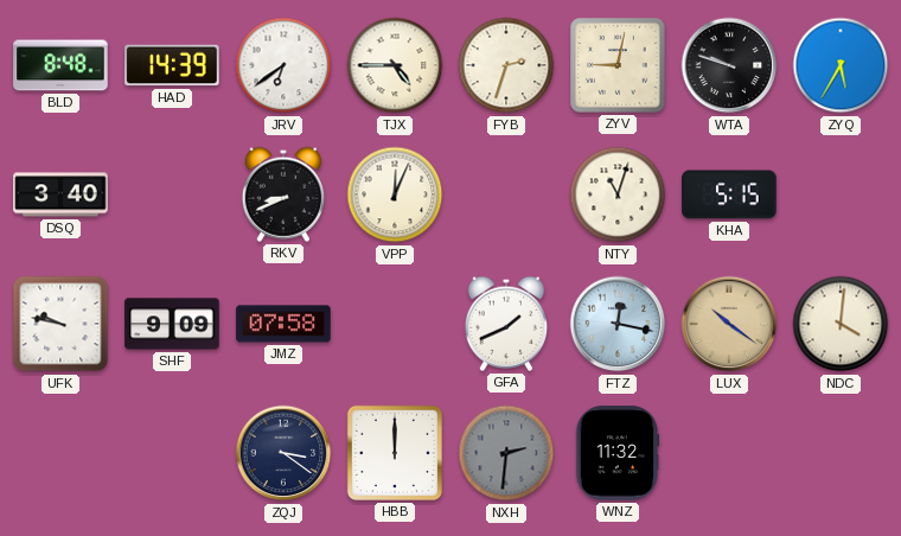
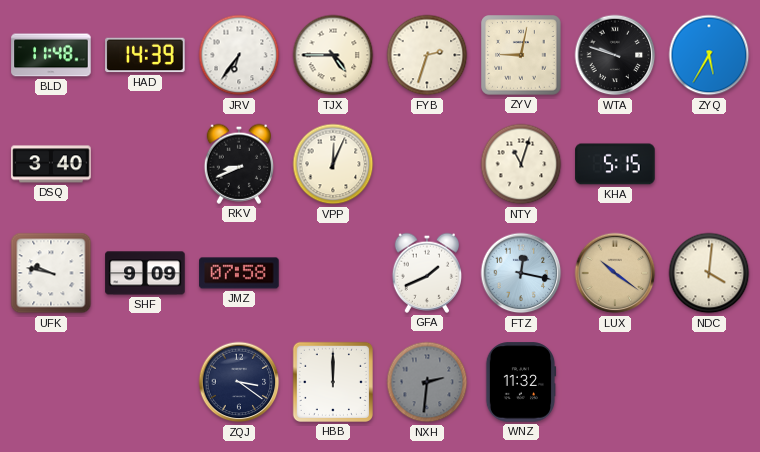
BLD: 8:48 -> 11:48
JRV: 6:39 -> 6:36
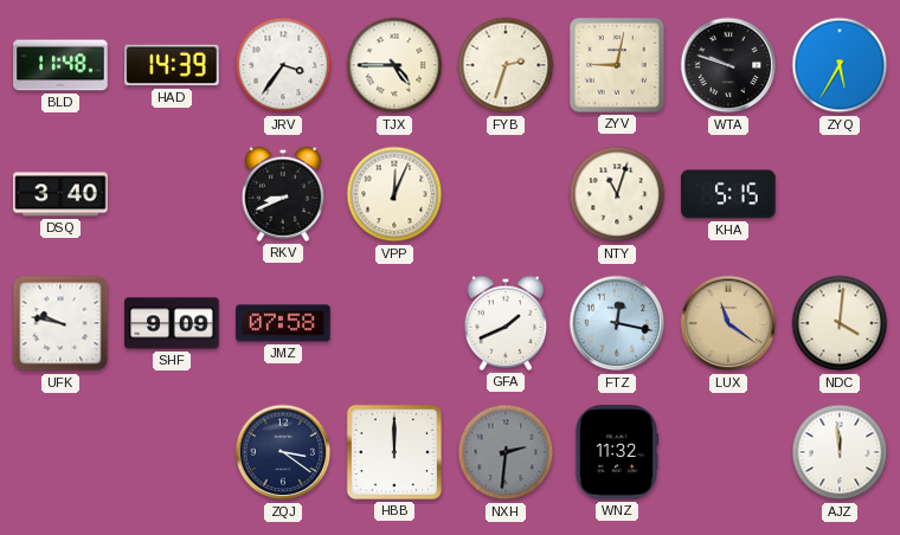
JRV: 6:36 -> 3:36
LUX: 10:21 -> 11:21
AJZ: none -> 11:59
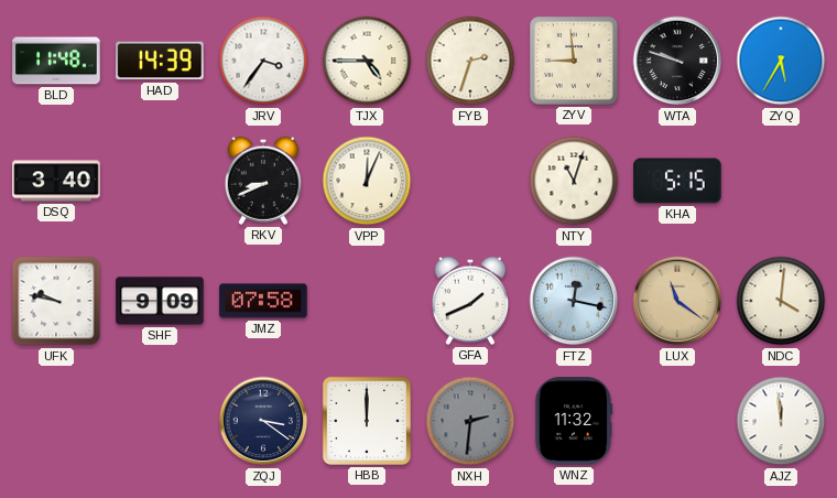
ZYV: 9:02 -> 8:59
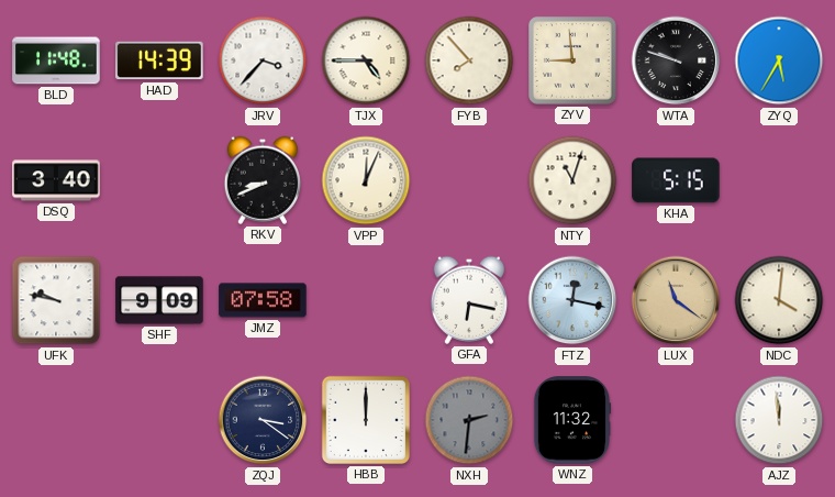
JRV: 3:36 -> 3:37
FYB: 2:33 -> 7:53
GFA: 1:41 -> 6:17
